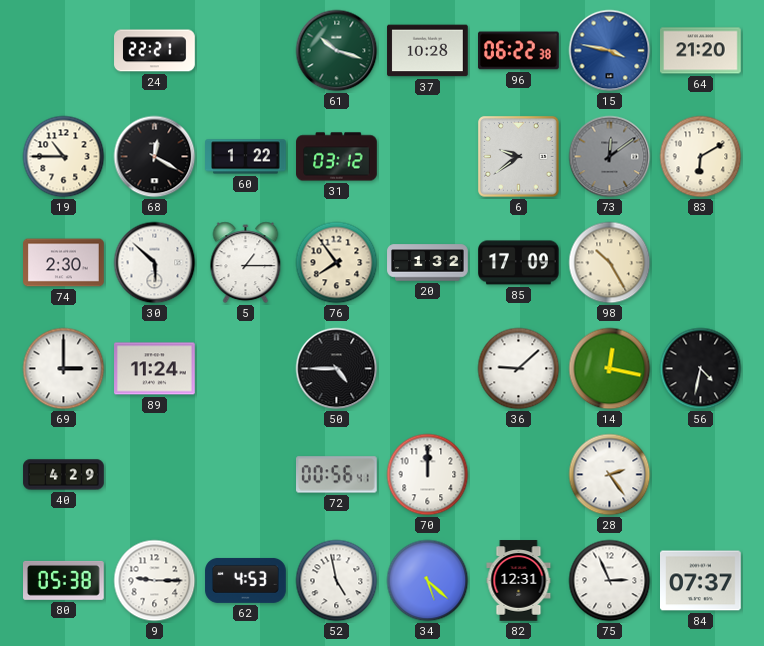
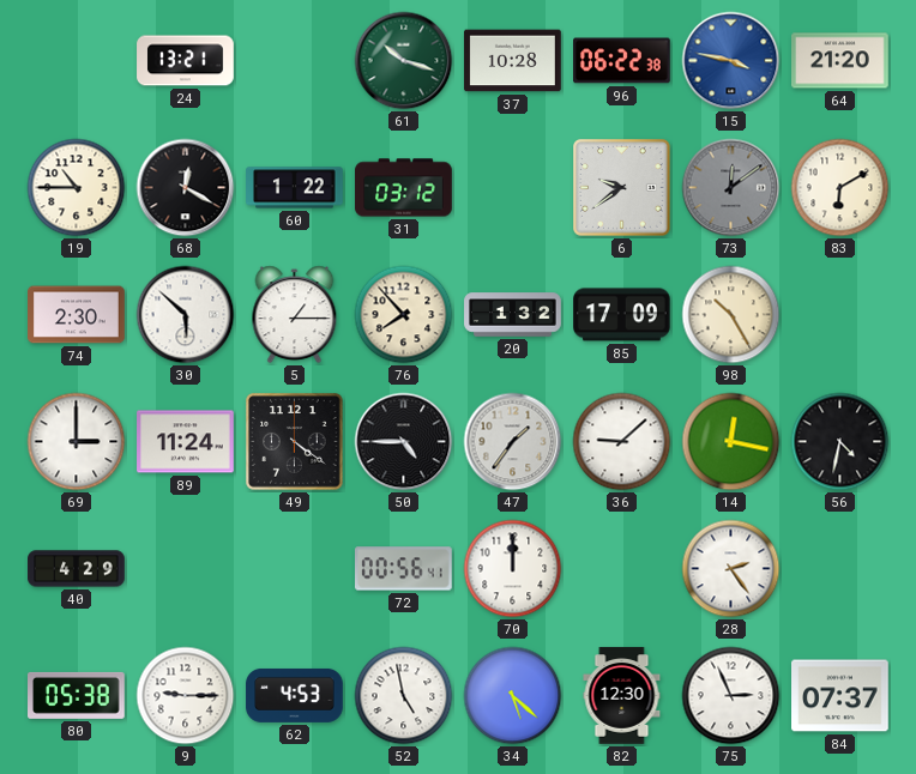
24: 22:21 -> 13:21
76: 7:54 -> 7:53
49: none -> 4:21
47: none -> 1:36
82: 12:31 -> 12:30
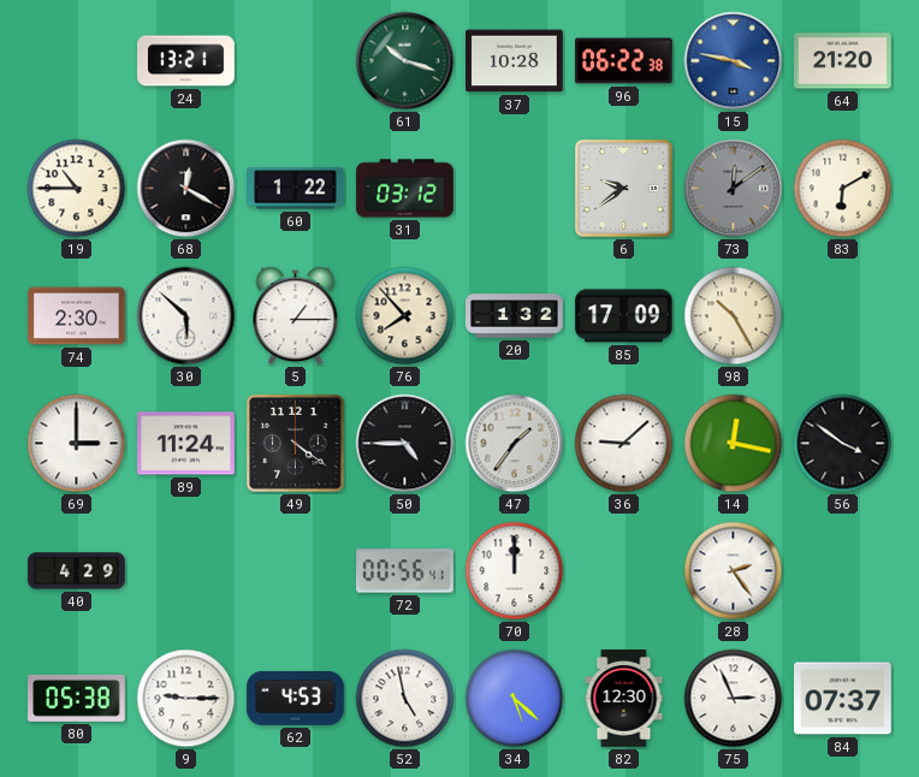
56: 4:32 -> 3:51
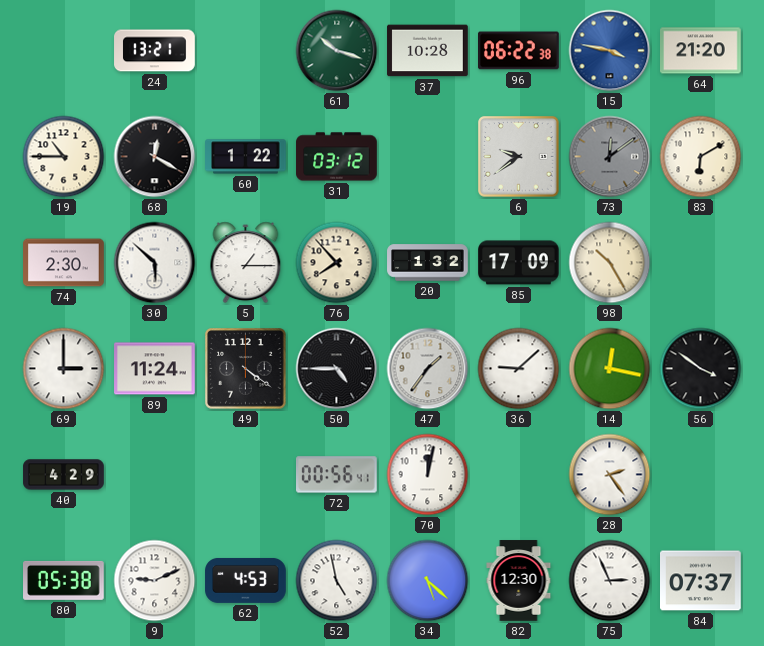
70: 12:00 -> 12:02
9: 9:15 -> 9:11
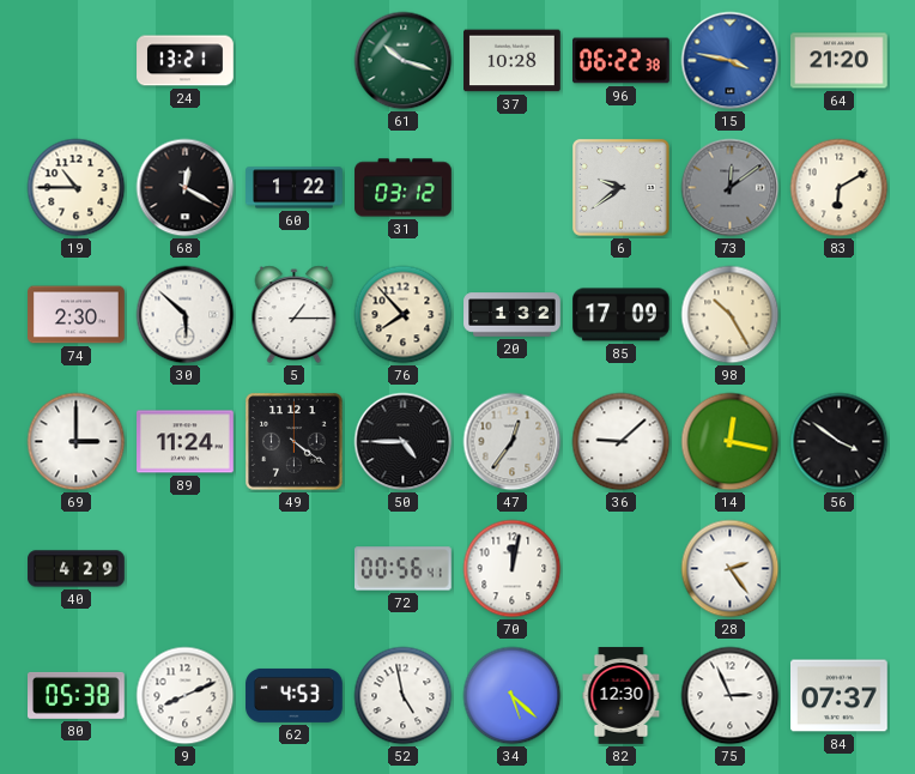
47: 1:36 -> 12:36
9: 9:11 -> 8:11
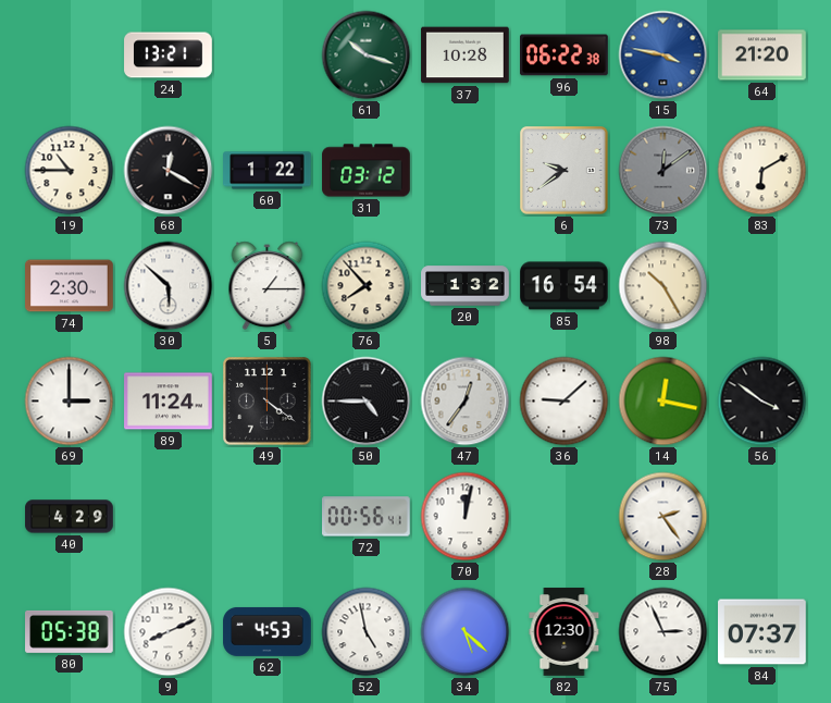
85: 17:09 -> 16:54
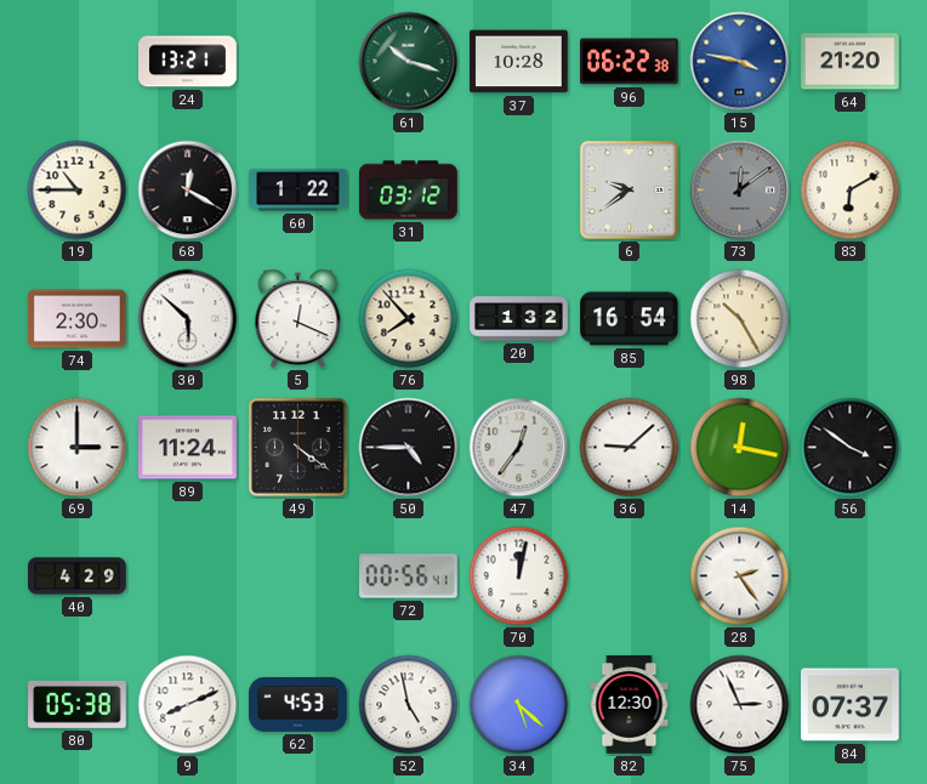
5: 1:15 -> 12:19
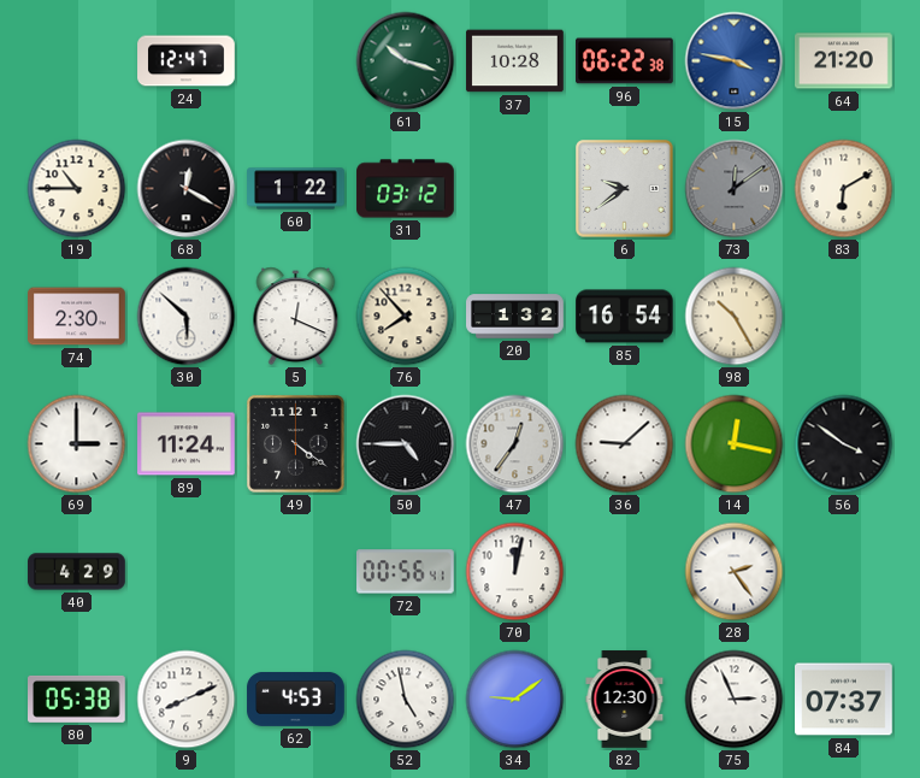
24: 13:21 -> 12:47
34: 5:22 -> 9:09
